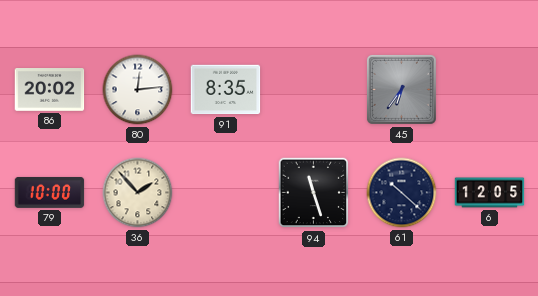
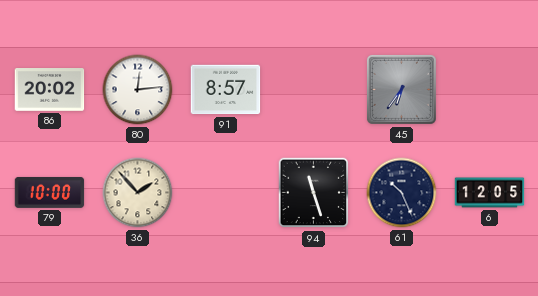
91: 8:35 -> 8:57
61: 10:22 -> 10:26
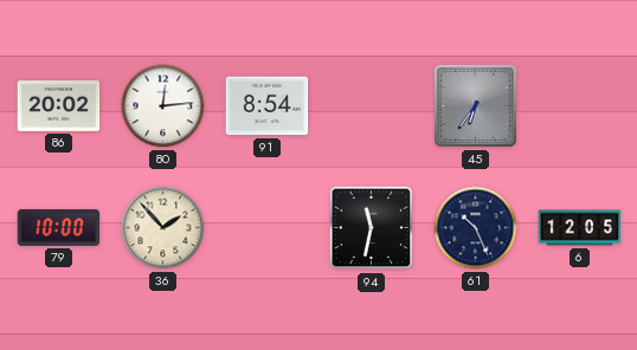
91: 8:57 -> 8:54
94: 11:27 -> 11:32
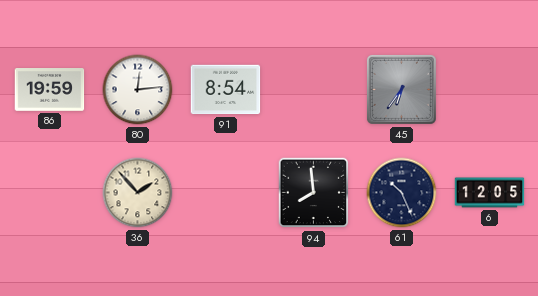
86: 20:02 -> 19:59
79: 10:00 -> none
94: 11:32 -> 7:59
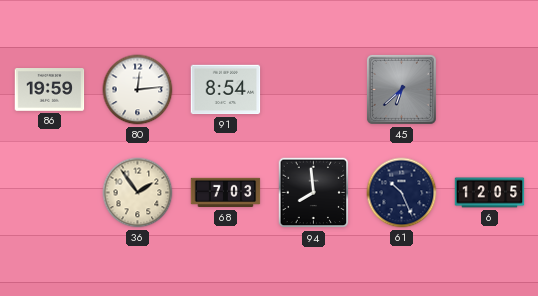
45: 6:36 -> 6:38
36: 1:53 -> 1:54
68: none -> 7:03
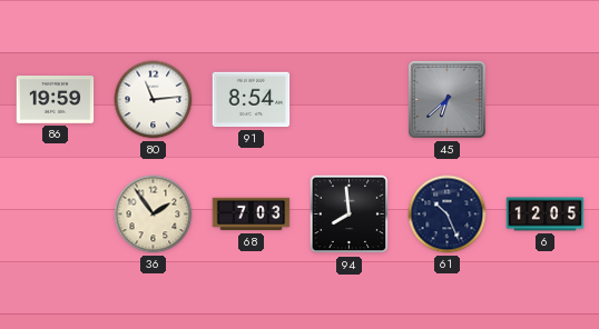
80: 12:14 -> 11:14
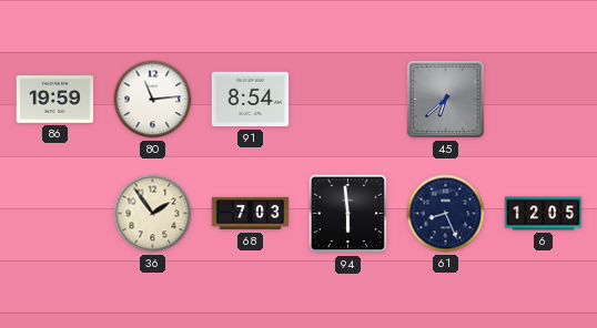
94: 7:59 -> 5:59
61: 10:26 -> 8:26
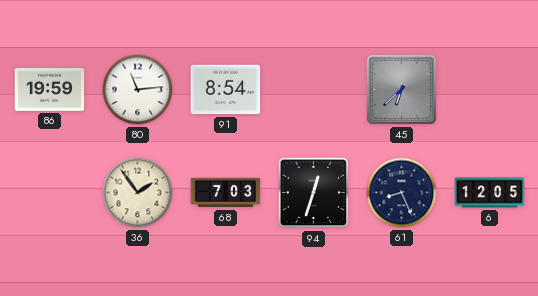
94: 5:59 -> 12:33
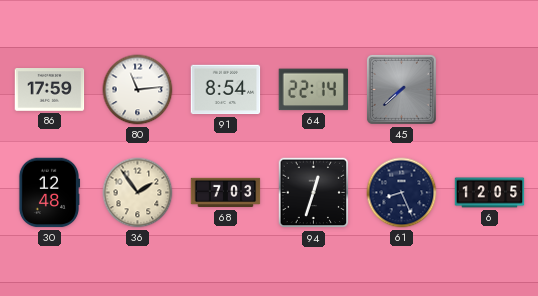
86: 19:59 -> 17:59
64: none -> 22:14
45: 6:38 -> 7:38
30: none -> 12:48
